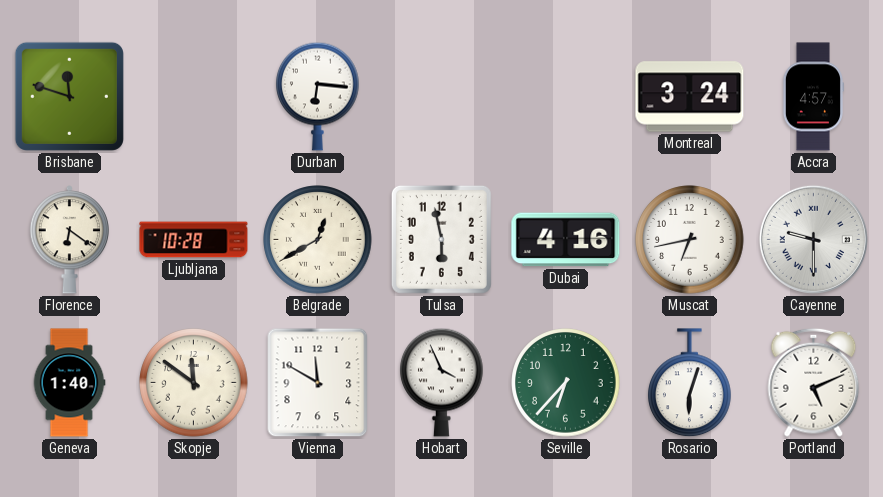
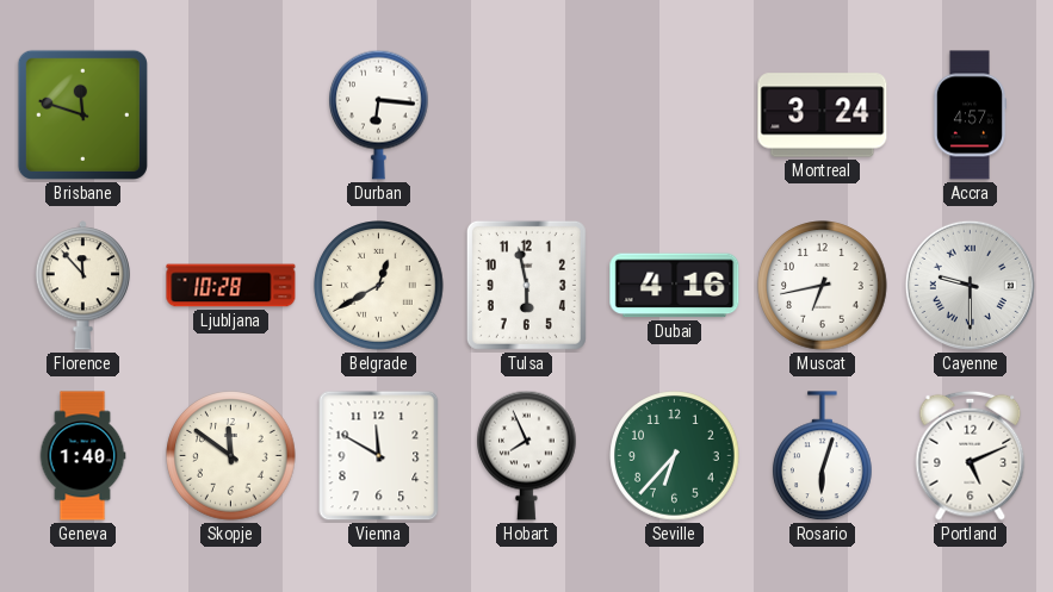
Florence: 6:21 -> 11:53
Hobart: 3:56 -> 7:56
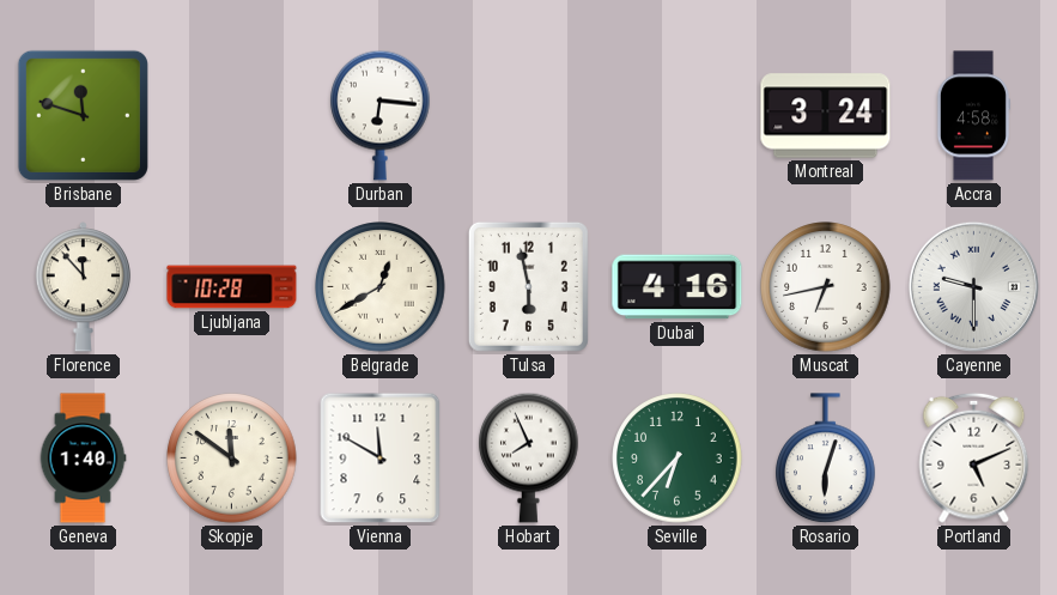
Accra: 4:57 -> 4:58
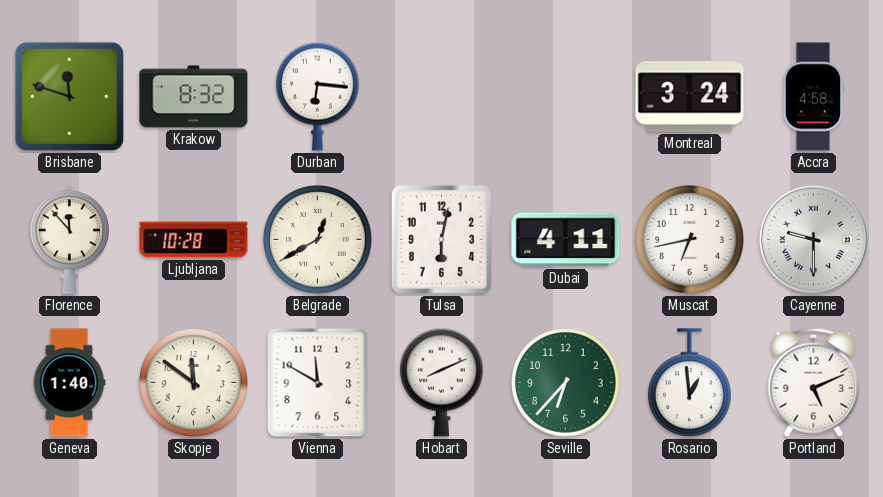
Krakow: none -> 8:32
Tulsa: 5:58 -> 6:02
Dubai: 4:16 -> 4:11
Hobart: 7:56 -> 8:11
Rosario: 6:03 -> 12:59
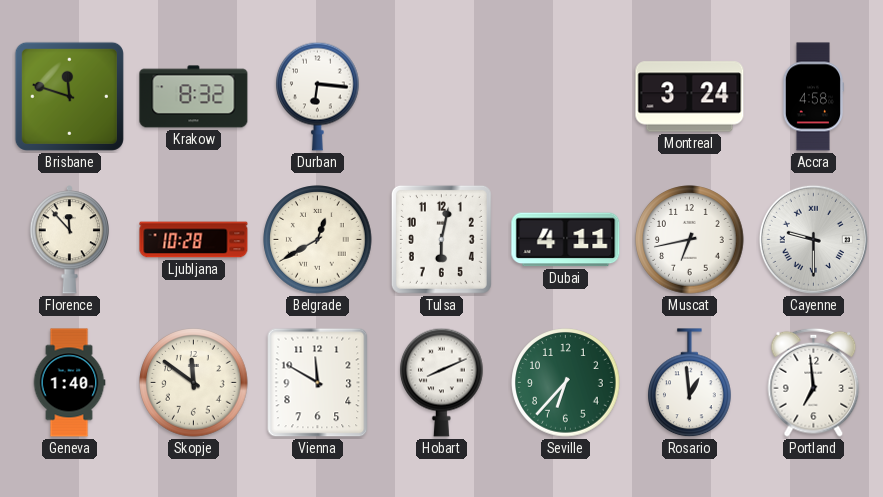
Portland: 5:11 -> 6:59
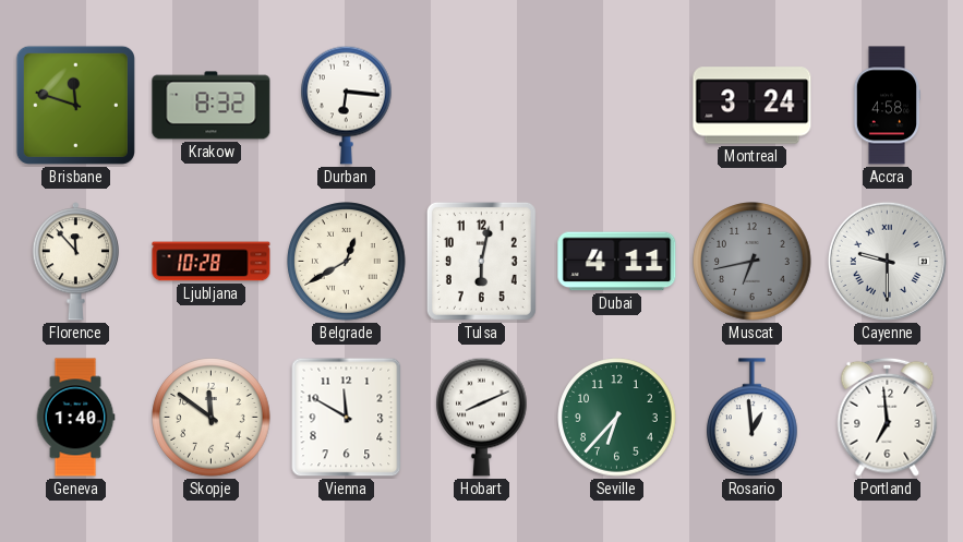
Muscat dial: white -> grey
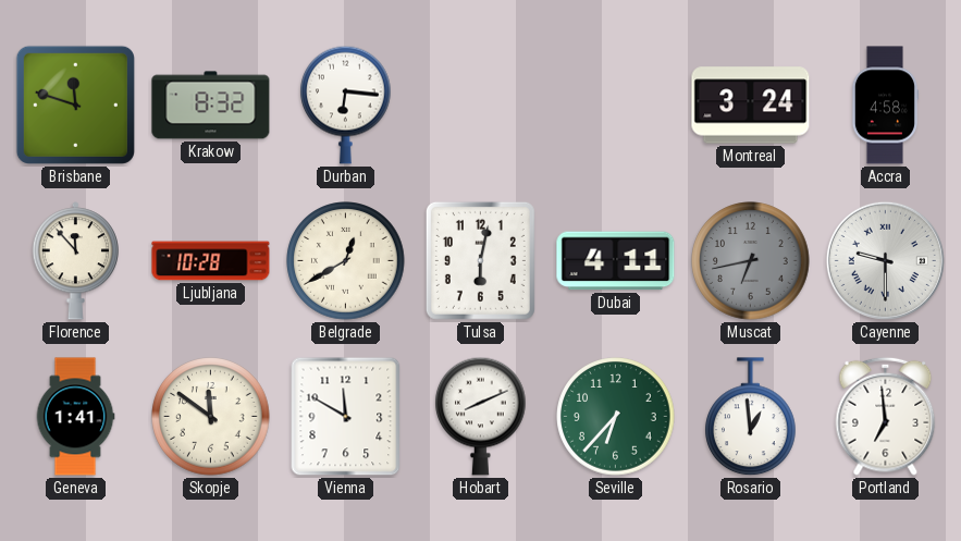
Geneva: 1:40 -> 1:41
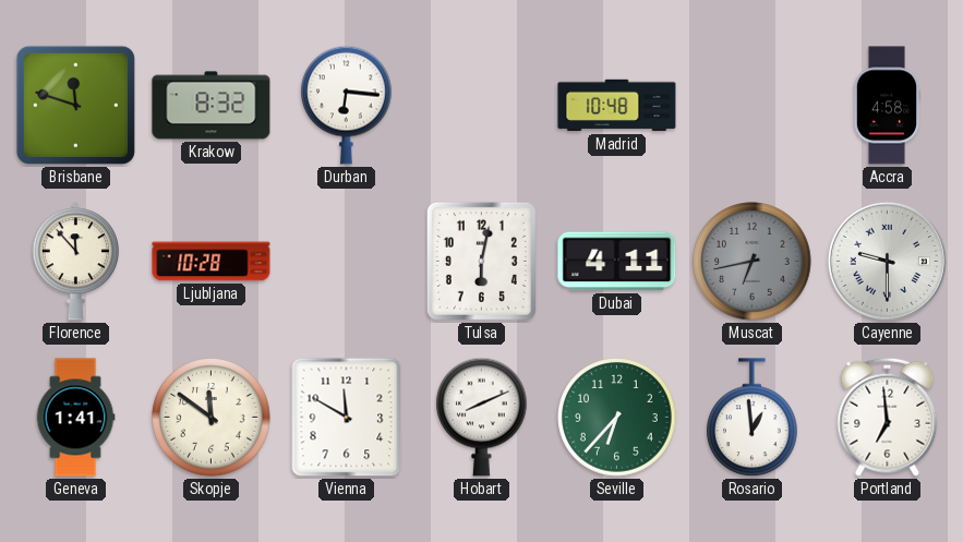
Madrid: none -> 10:48
Montreal: 3:24 -> none
Belgrade: 12:40 -> none
